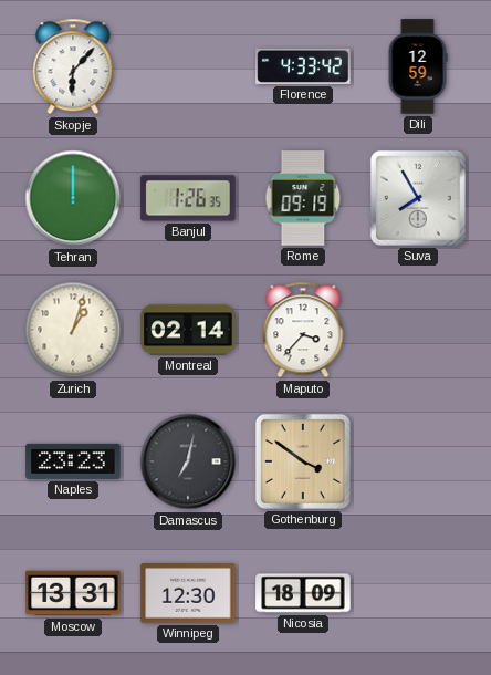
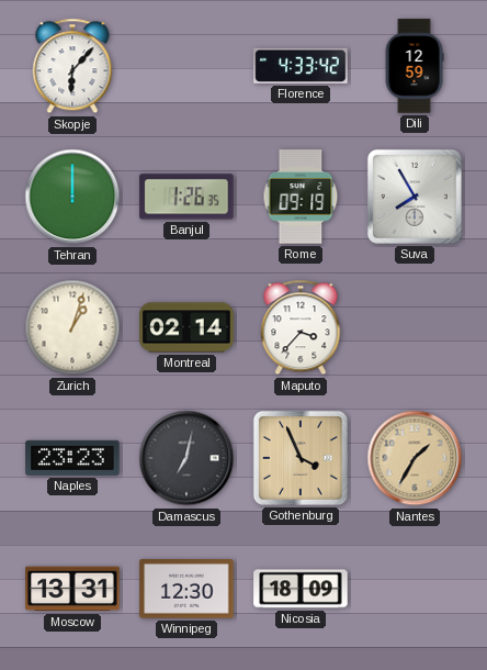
Gothenburg: 3:51 -> 3:56
Nantes: none -> 1:35
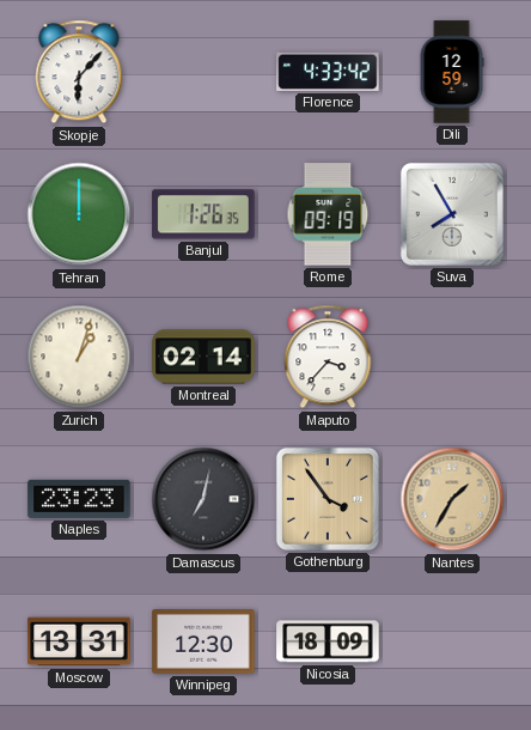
Gothenburg: 3:56 -> 3:54
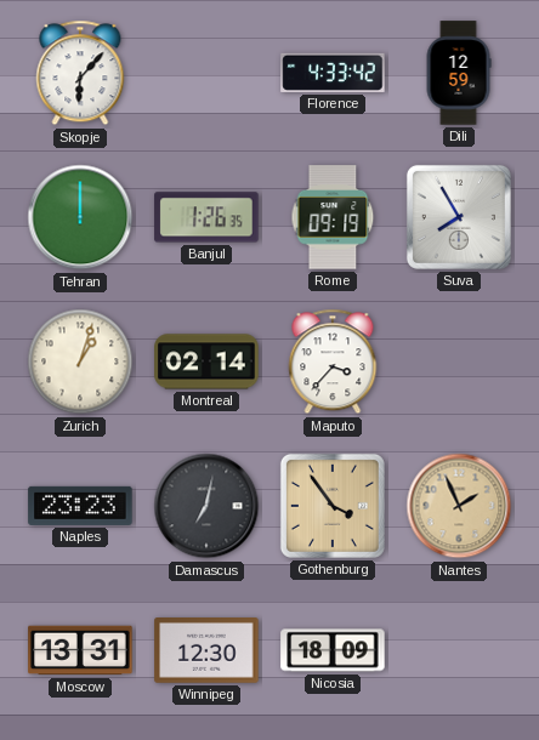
Nantes: 1:35 -> 1:56
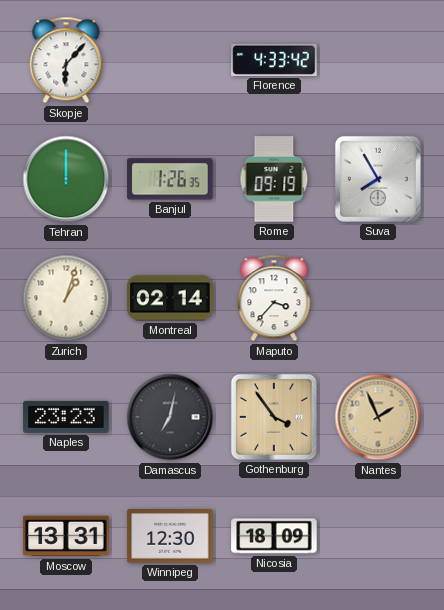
Dili: 12:59 -> none
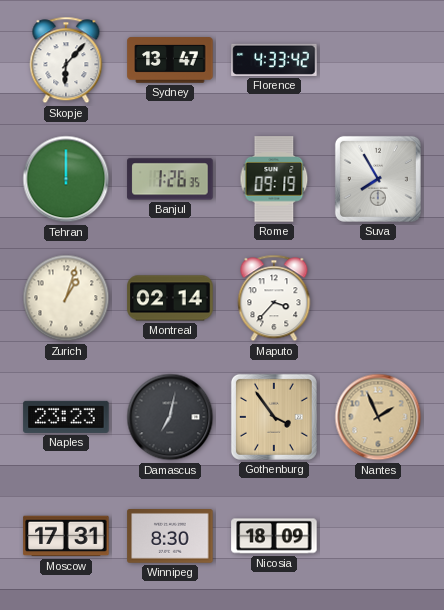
Sydney: none -> 13:47
Moscow: 13:31 -> 17:31
Winnipeg: 12:30 -> 8:30
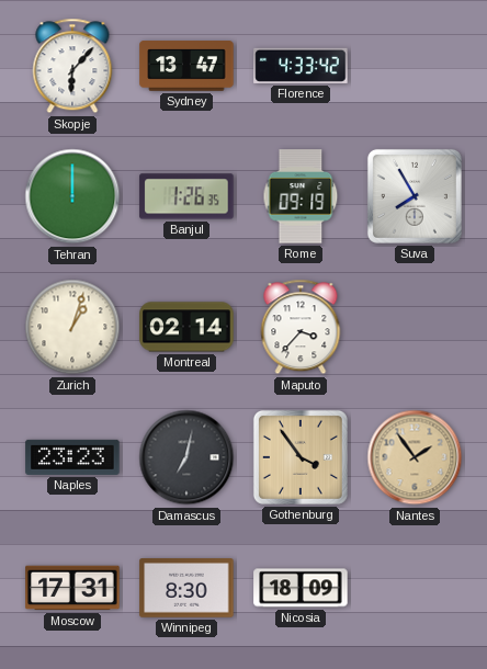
Nantes: 1:56 -> 1:54
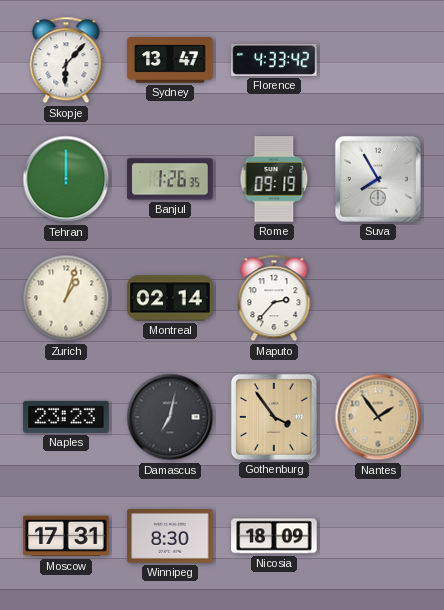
Maputo: 3:37 -> 2:37
